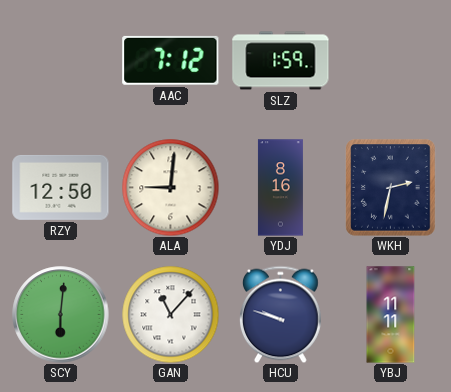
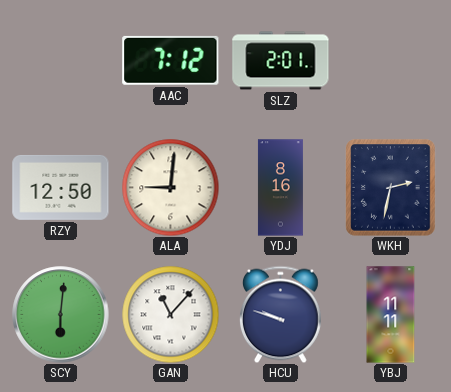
SLZ: 1:59 -> 2:01
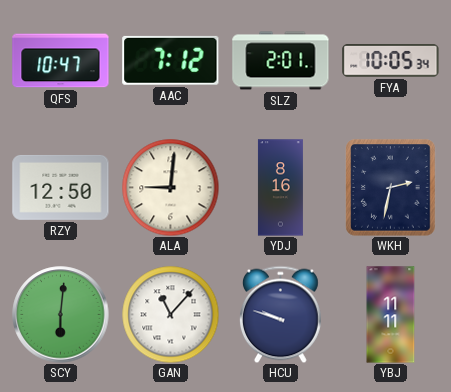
QFS: none -> 10:47
FYA: none -> 10:05
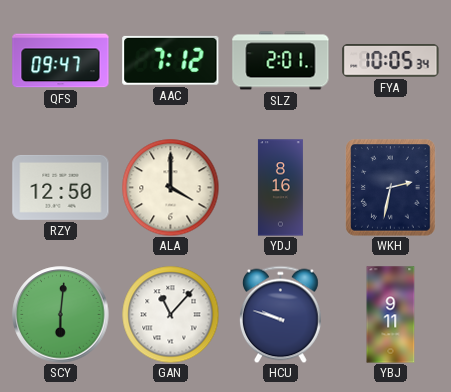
QFS: 10:47 -> 09:47
ALA: 9:01 -> 4:00
YBJ: 11:11 -> 9:11
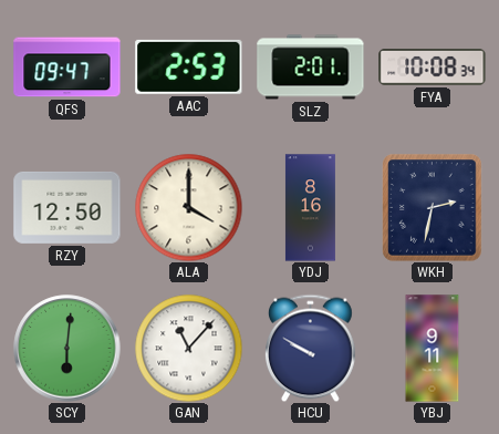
AAC: 7:12 -> 2:53
FYA: 10:05 -> 10:08
HCU: 9:48 -> 9:50
